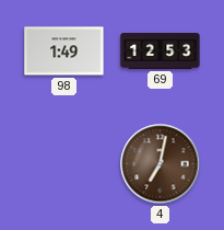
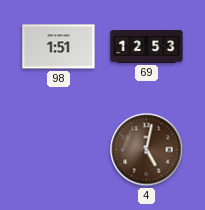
98: 1:49 -> 1:51
4: 7:02 -> 5:02
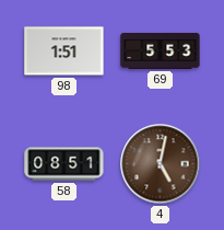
69: 12:53 -> 5:53
58: none -> 08:51
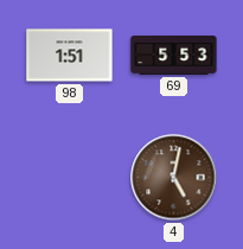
58: 08:51 -> none
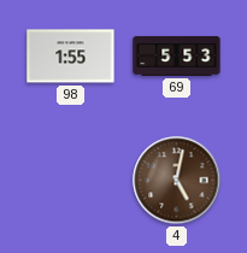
98: 1:51 -> 1:55
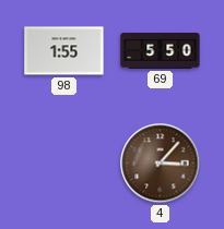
69: 5:53 -> 5:50
4: 5:02 -> 3:07
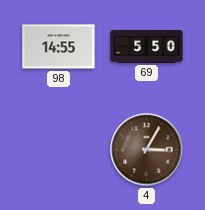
98: 1:55 -> 14:55
4: 3:07 -> 3:05
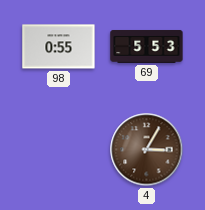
98: 14:55 -> 0:55
69: 5:50 -> 5:53
